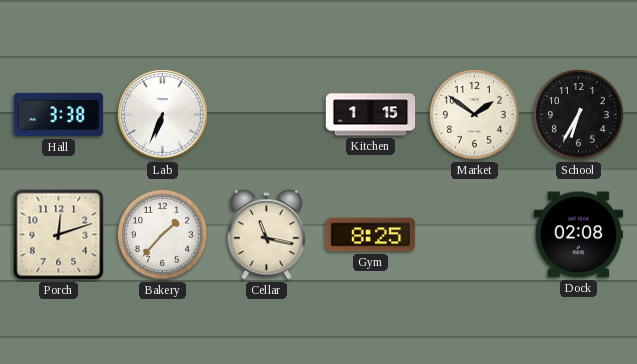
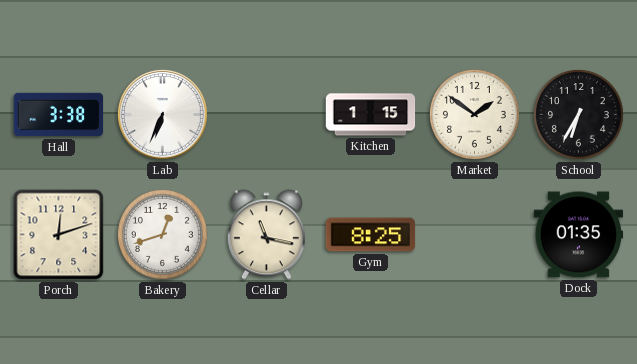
Bakery: 1:37 -> 12:42
Dock: 02:08 -> 01:35
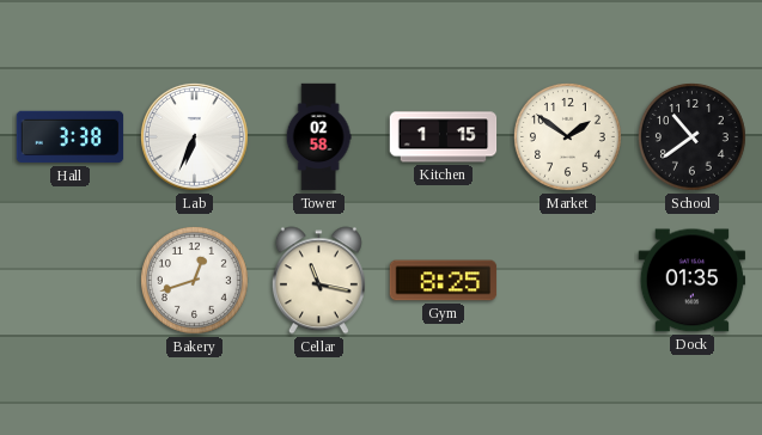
Tower: none -> 02:58
School: 6:35 -> 10:39
Porch: 12:12 -> none
